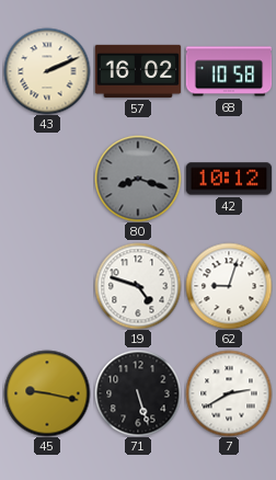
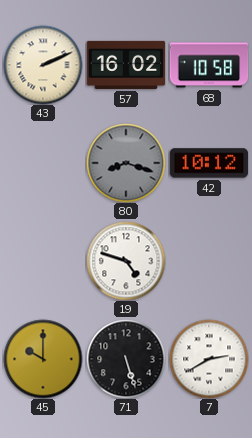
62: 9:03 -> none
45: 9:17 -> 10:00
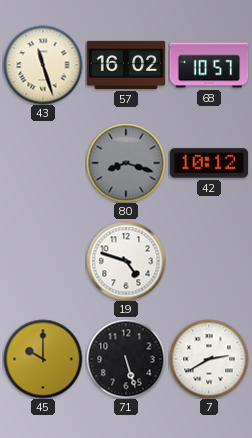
43: 2:11 -> 11:27
68: 10:58 -> 10:57
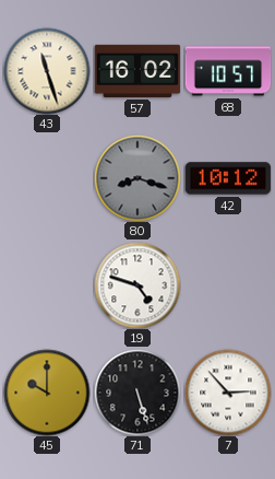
7: 2:40 -> 2:53
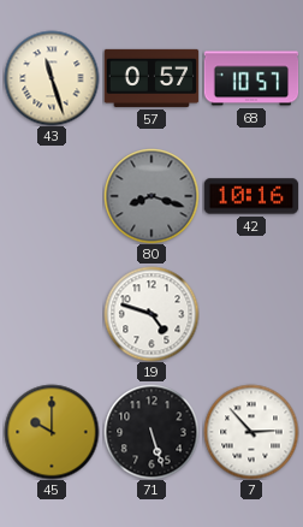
57: 16:02 -> 0:57
42: 10:12 -> 10:16
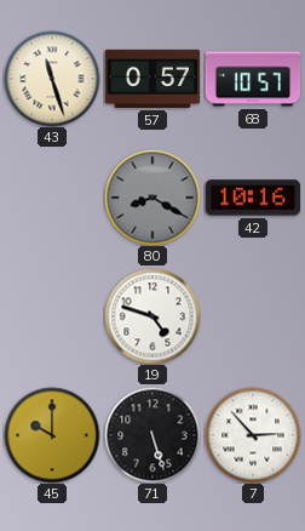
80: 8:18 -> 8:20
